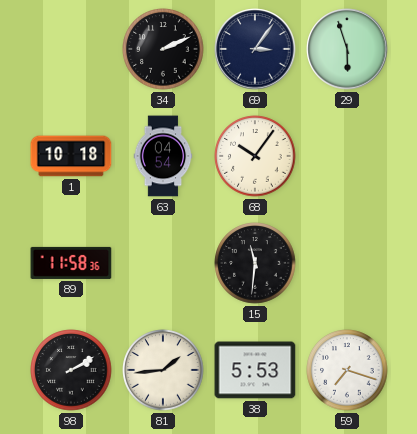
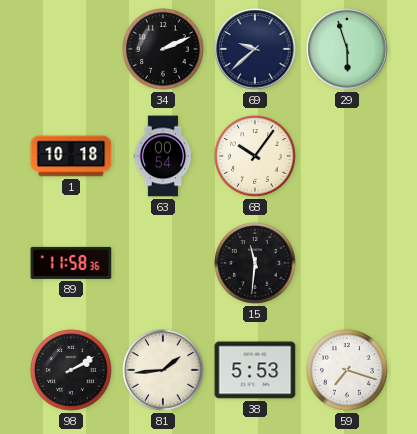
69: 3:06 -> 9:38
63: 04:54 -> 00:54
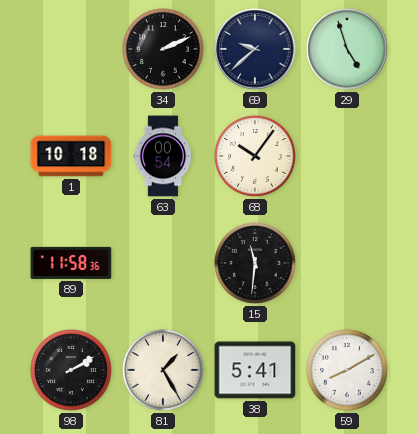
29: 5:57 -> 4:57
81: 1:44 -> 1:25
38: 5:53 -> 5:41
59: 7:18 -> 8:10
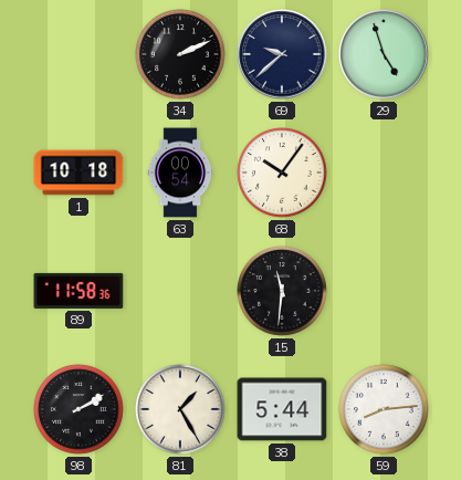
38: 5:41 -> 5:44
59: 8:10 -> 8:14
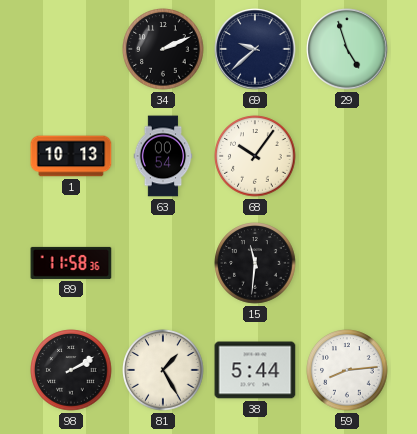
1: 10:18 -> 10:13
